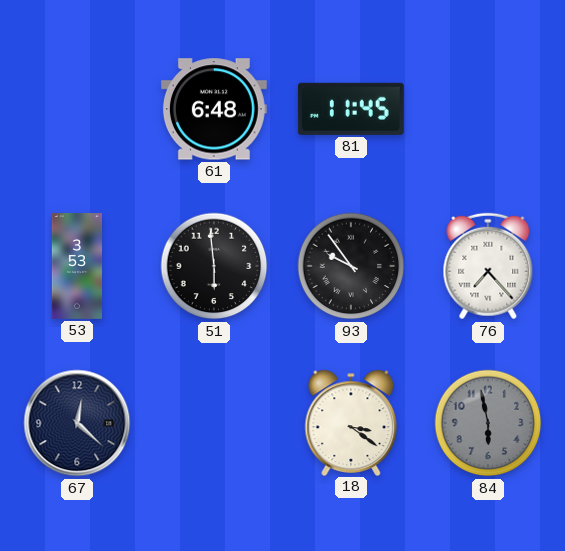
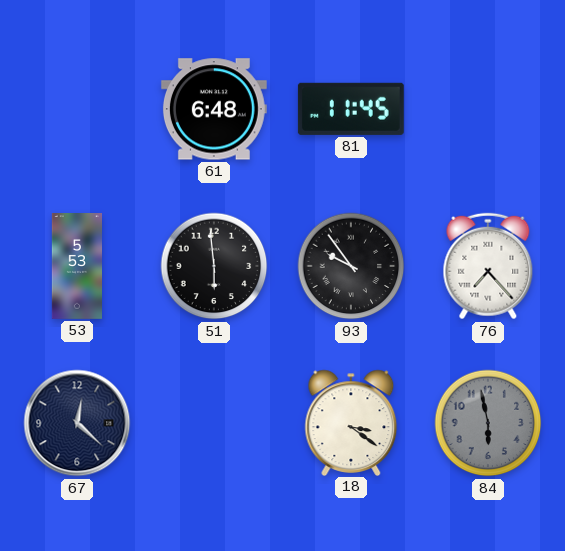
53: 3:53 -> 5:53
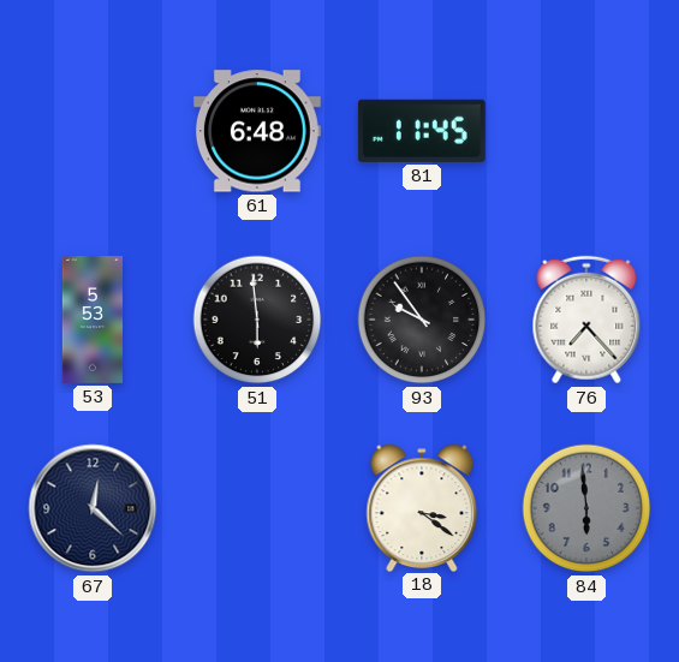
84: 5:58 -> 5:59
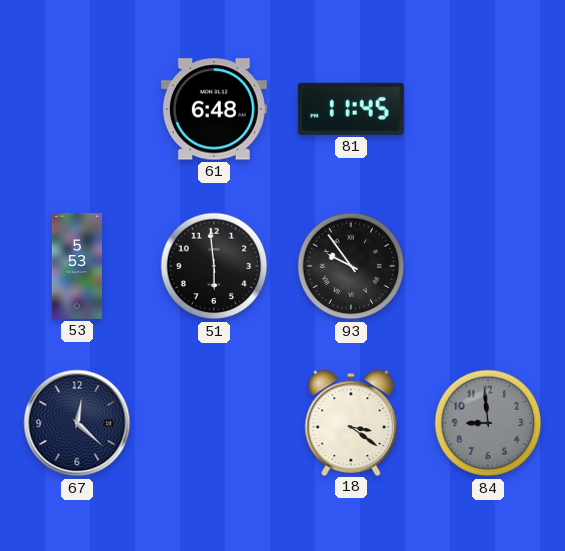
76: 7:23 -> none
84: 5:59 -> 8:59
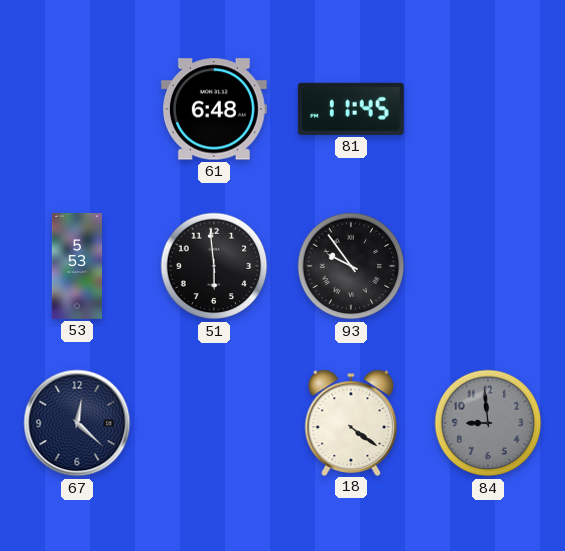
18: 3:21 -> 4:21
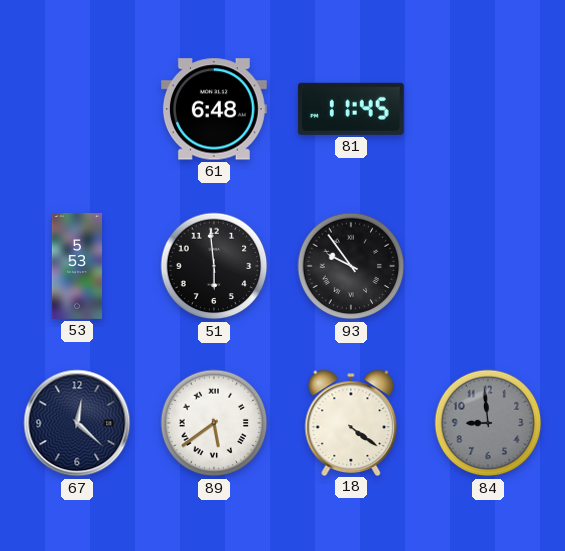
89: none -> 5:39
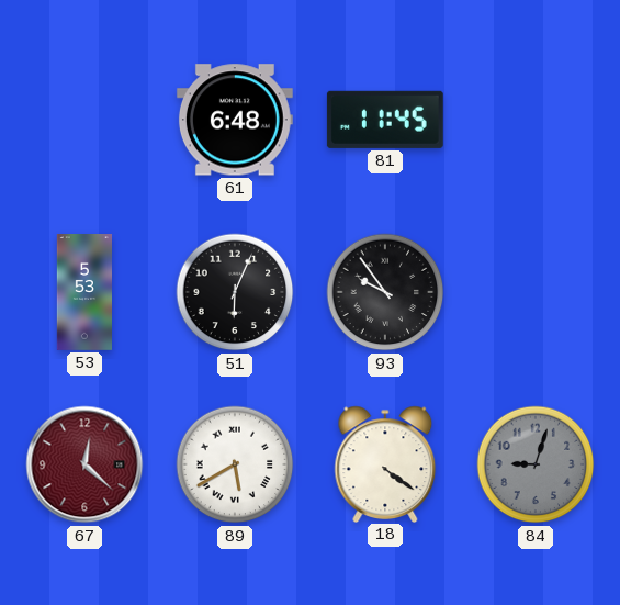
51: 5:59 -> 6:04
67 dial: navy -> burgundy
89: 5:39 -> 5:40
84: 8:59 -> 9:03
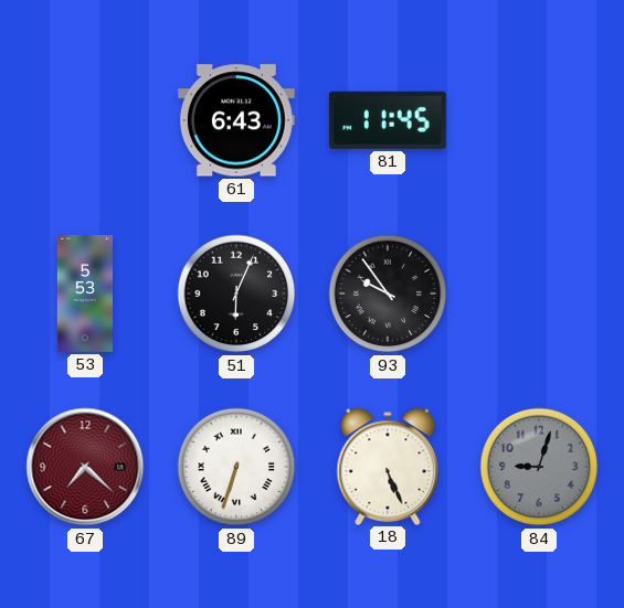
61: 6:48 -> 6:43
67: 12:22 -> 7:22
89: 5:40 -> 6:33
18: 4:21 -> 5:26
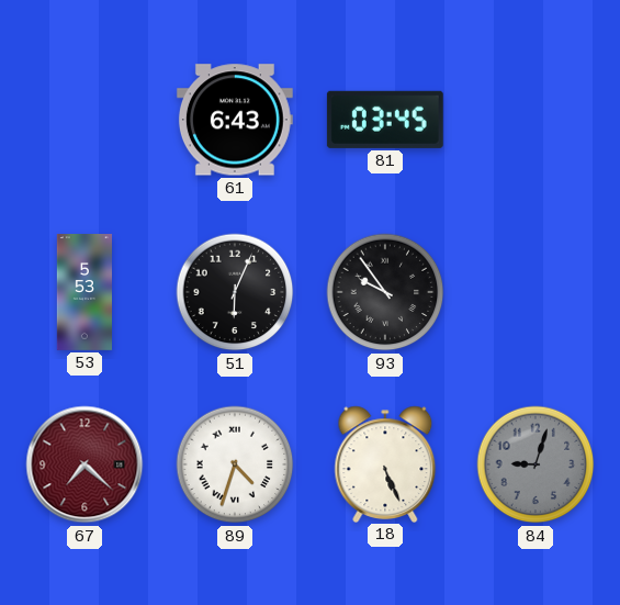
81: 11:45 -> 03:45
89: 6:33 -> 4:33
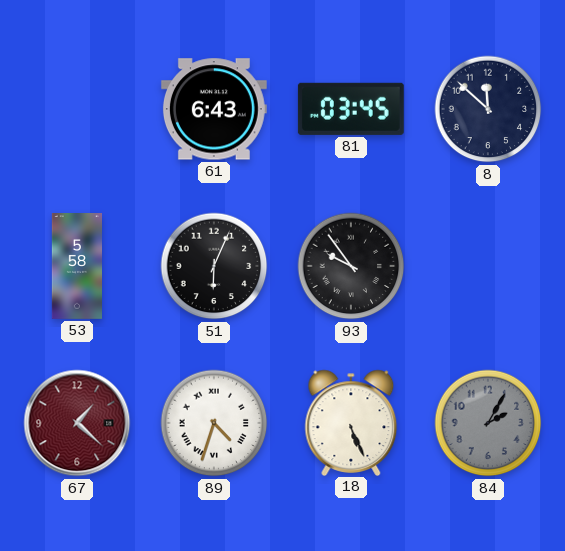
8: none -> 11:52
53: 5:53 -> 5:58
67: 7:22 -> 1:22
84: 9:03 -> 2:05
